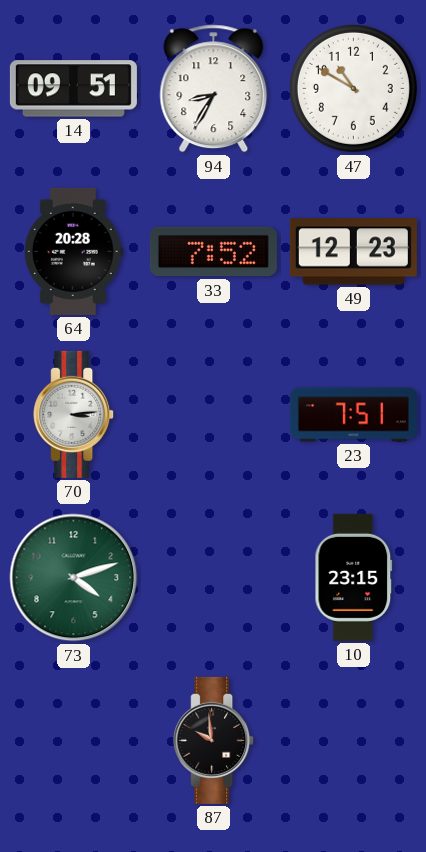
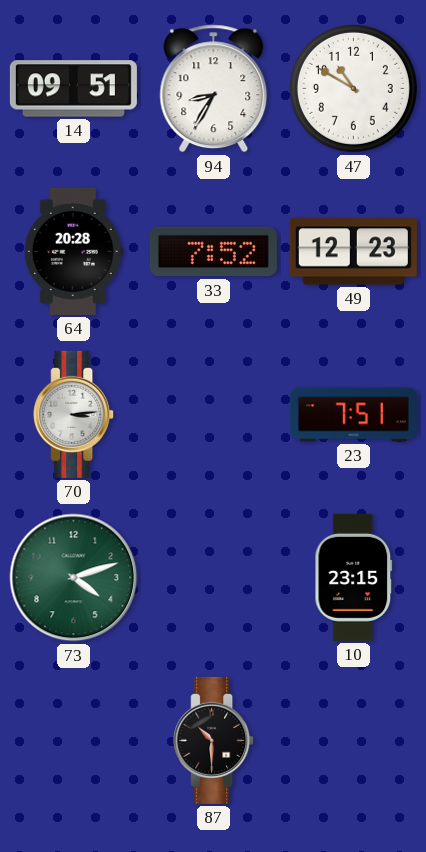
87: 9:59 -> 10:30
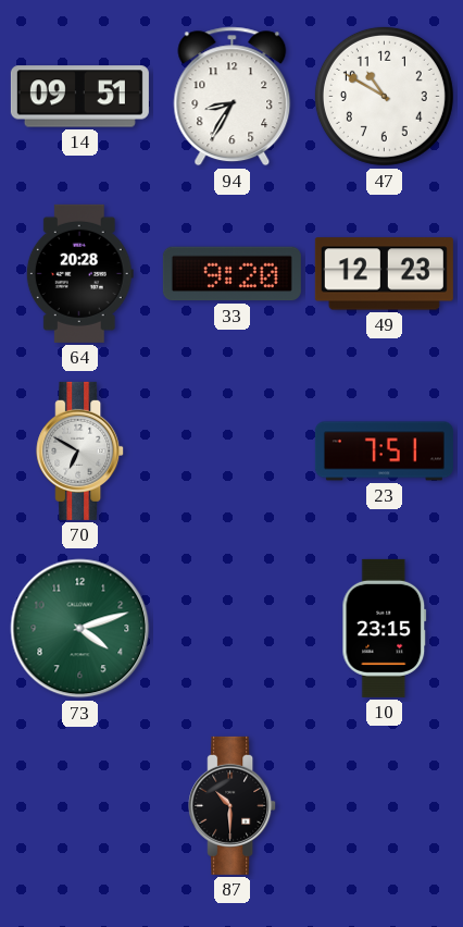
33: 7:52 -> 9:20
70: 3:14 -> 6:50
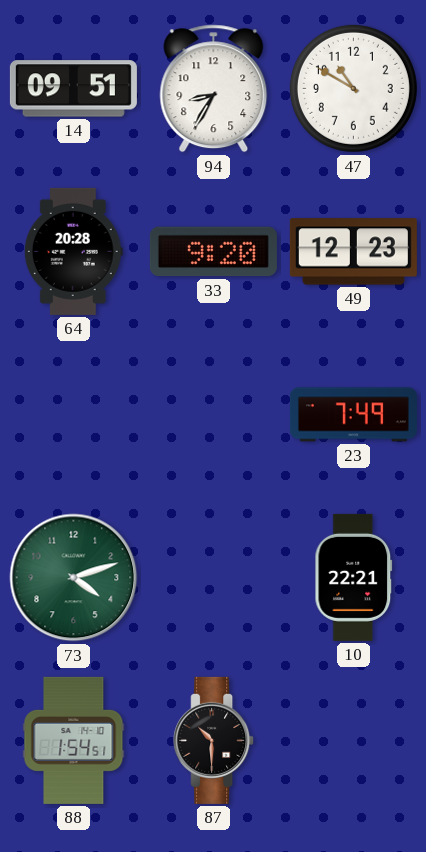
70: 6:50 -> none
23: 7:51 -> 7:49
10: 23:15 -> 22:21
88: none -> 1:54
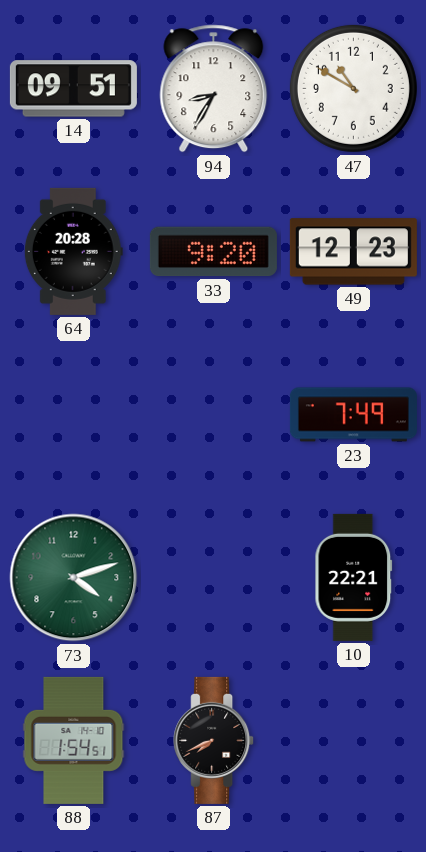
87: 10:30 -> 7:41
